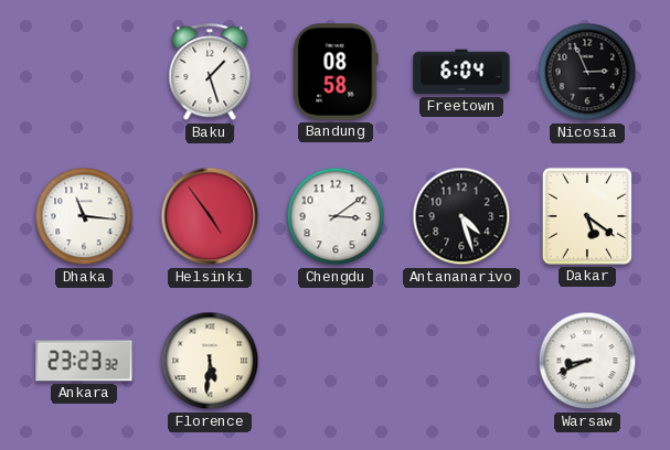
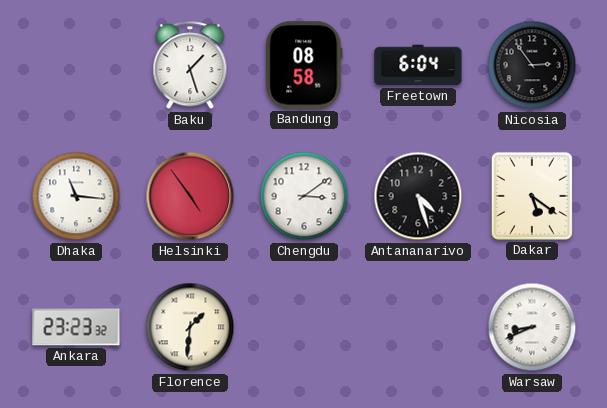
Nicosia: 2:56 -> 2:54
Florence: 5:31 -> 1:31
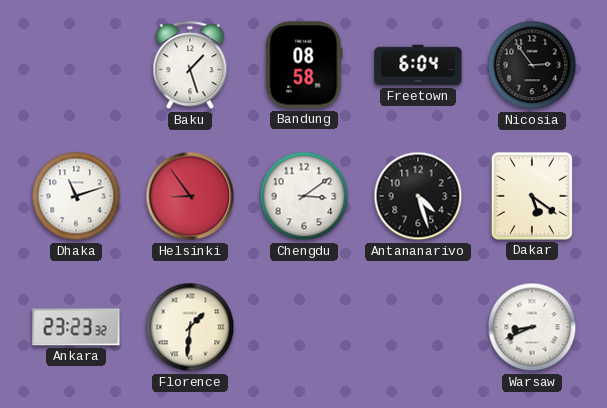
Dhaka: 11:16 -> 11:12
Helsinki: 4:54 -> 8:54
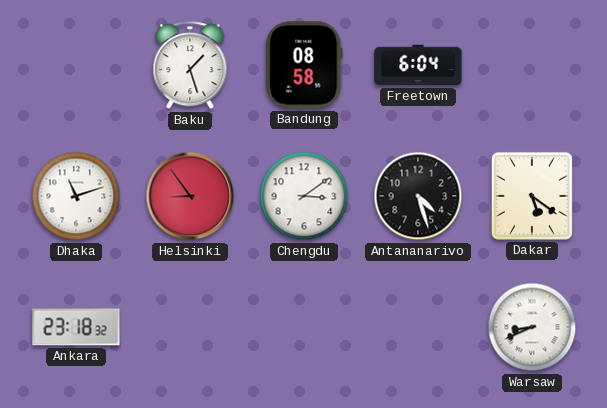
Nicosia: 2:54 -> none
Ankara: 23:23 -> 23:18
Florence: 1:31 -> none
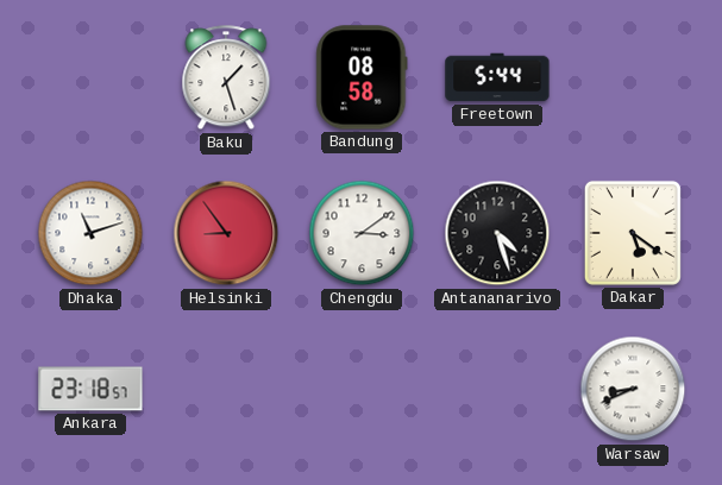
Freetown: 6:04 -> 5:44
Ankara: 23:18:32 -> 23:18:57
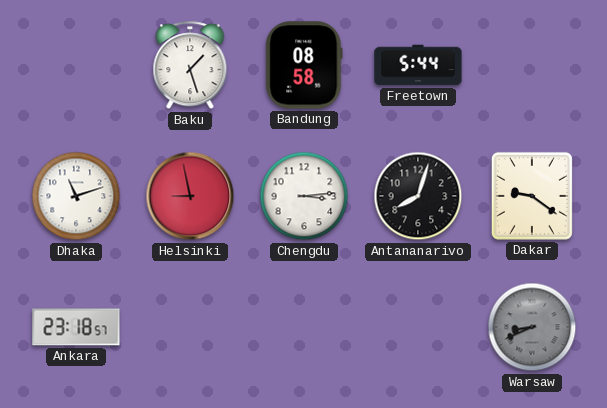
Helsinki: 8:54 -> 8:58
Chengdu: 3:09 -> 3:14
Antananarivo: 4:27 -> 8:03
Dakar: 5:21 -> 9:21
Warsaw dial: white -> grey
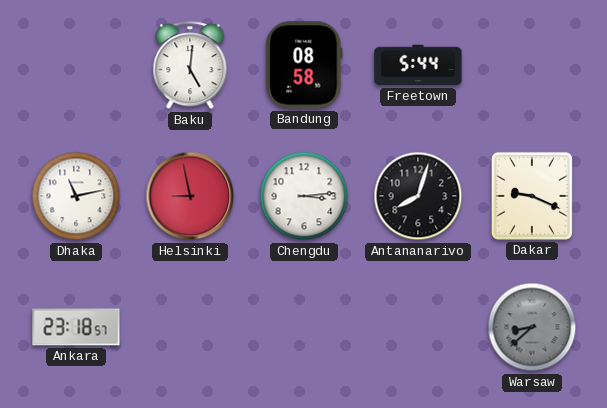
Baku: 1:27 -> 5:01
Dhaka: 11:12 -> 11:13
Dakar: 9:21 -> 9:19
Warsaw: 8:41 -> 8:38
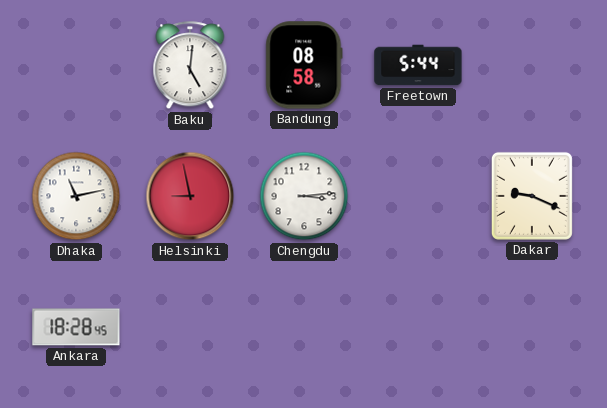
Antananarivo: 8:03 -> none
Ankara: 23:18 -> 18:28
Warsaw: 8:38 -> none
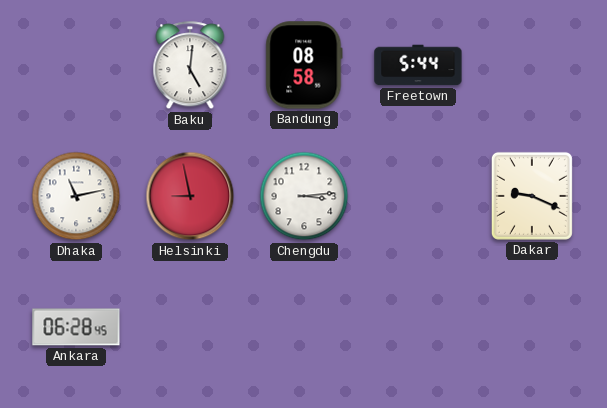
Ankara: 18:28 -> 06:28
